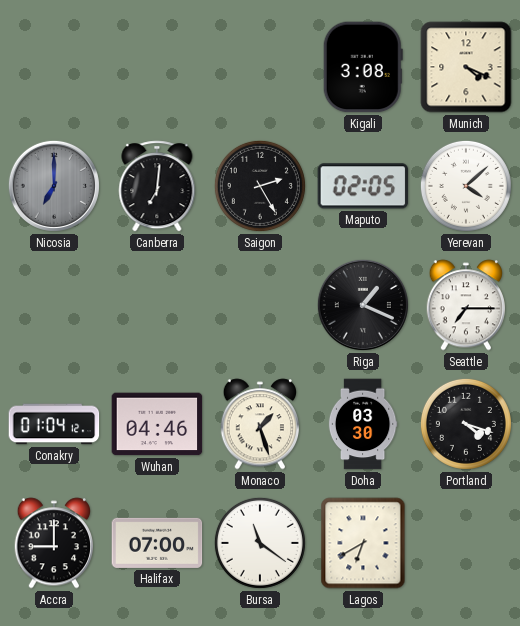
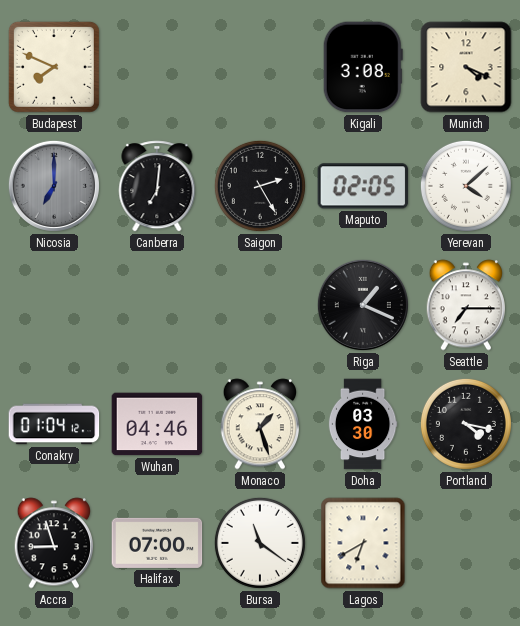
Budapest: none -> 7:49
Portland: 4:18 -> 4:17
Accra: 9:00 -> 8:57
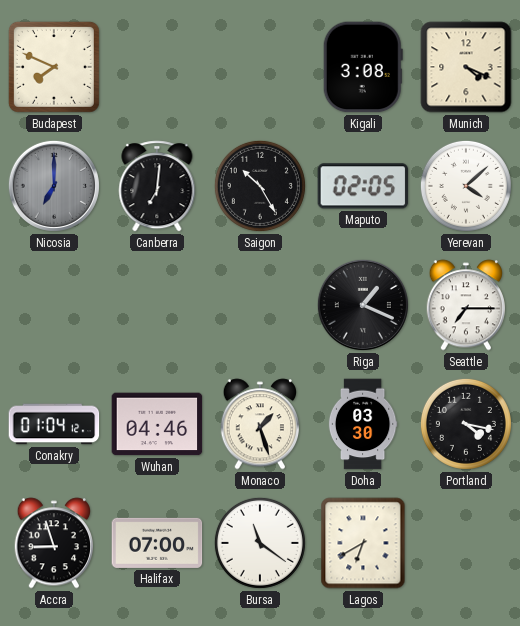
Saigon: 2:25 -> 10:25
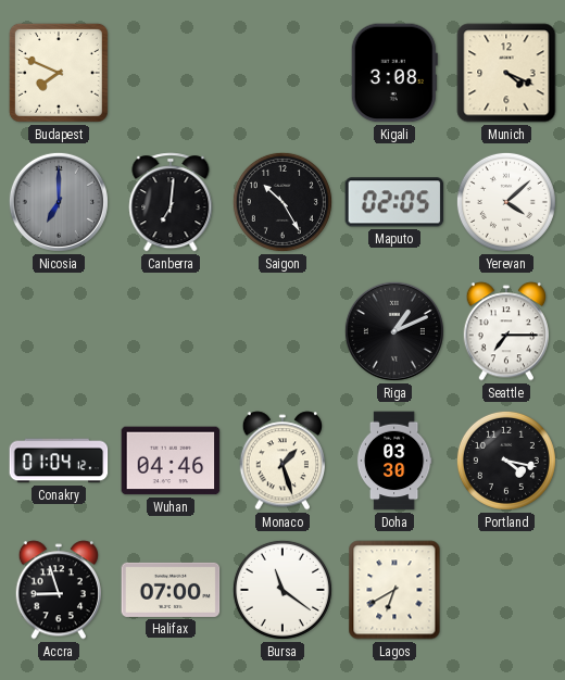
Riga: 1:19 -> 1:11
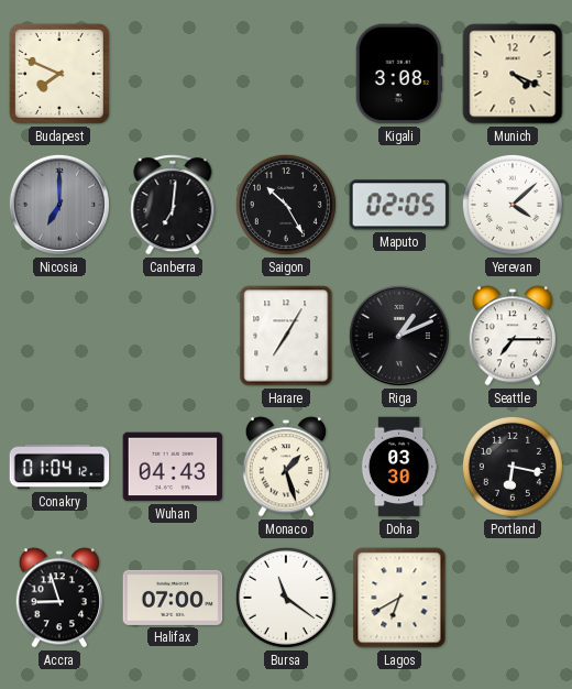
Harare: none -> 7:05
Wuhan: 04:46 -> 04:43
Portland: 4:17 -> 6:17
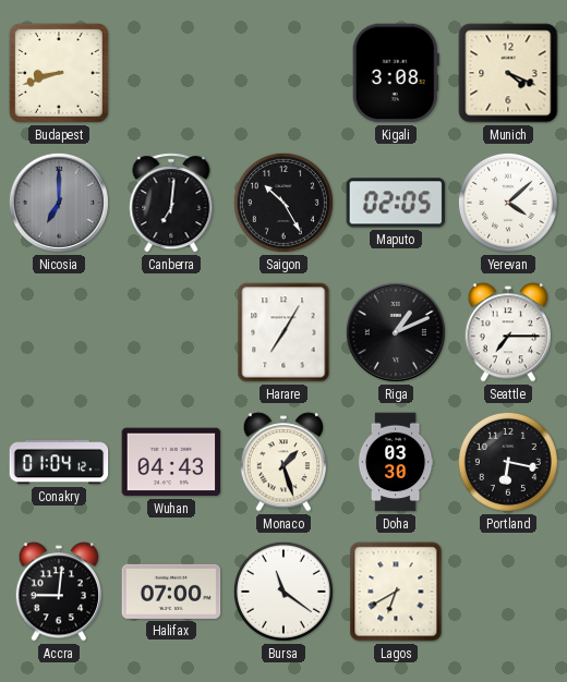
Budapest: 7:49 -> 8:42
Accra: 8:57 -> 9:01
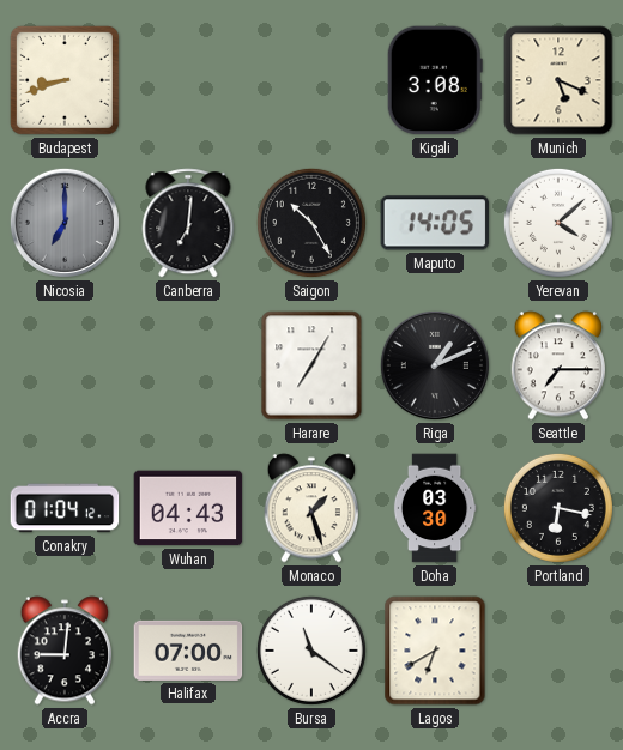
Munich: 4:19 -> 5:19
Maputo: 02:05 -> 14:05
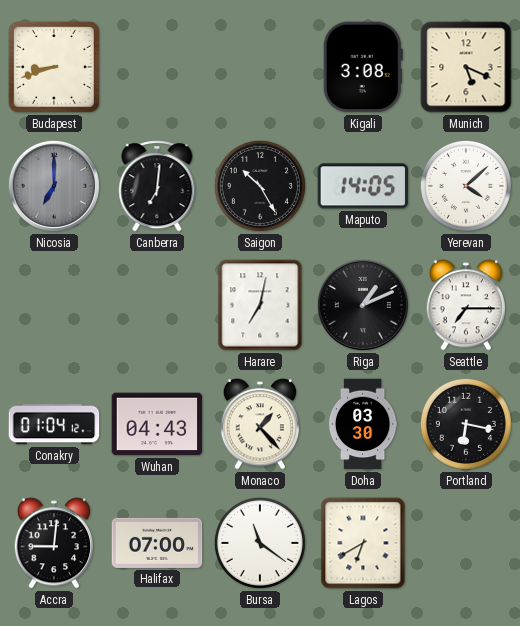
Harare: 7:05 -> 7:02
Monaco: 1:27 -> 1:23
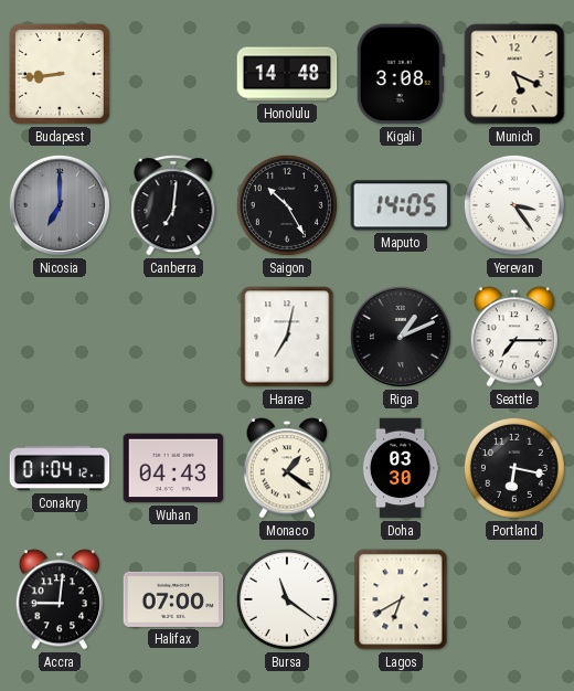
Budapest: 8:42 -> 8:44
Honolulu: none -> 14:48
Yerevan: 4:08 -> 3:24
Monaco: 1:23 -> 1:21
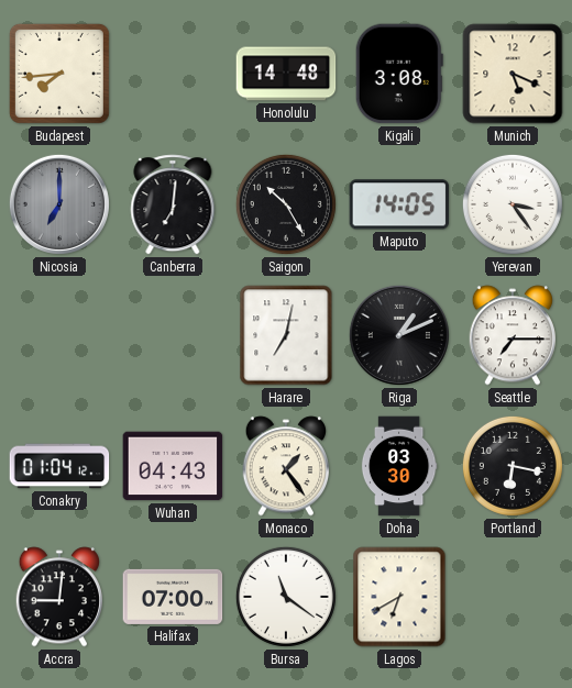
Budapest: 8:44 -> 7:44
Monaco: 1:21 -> 1:24
